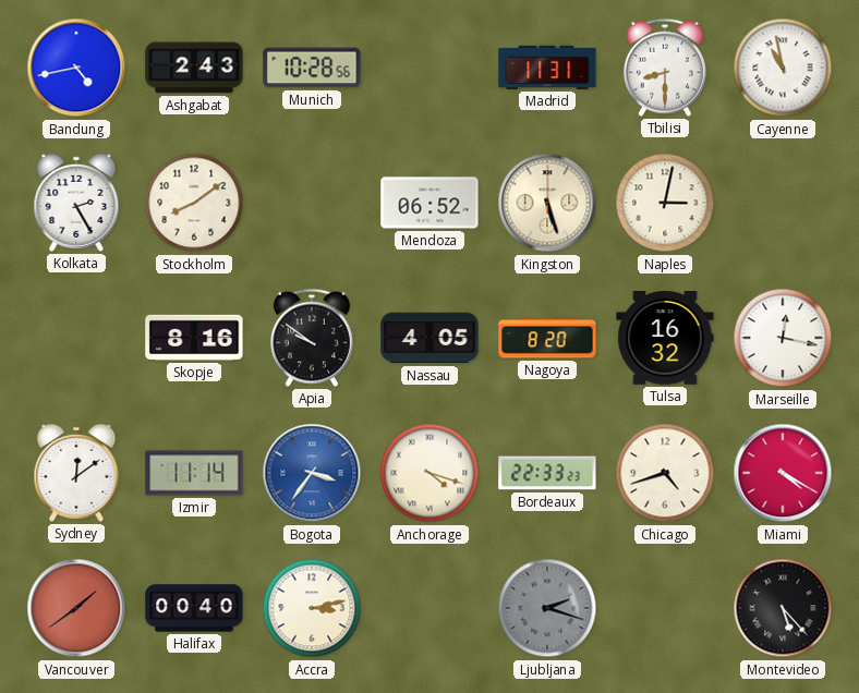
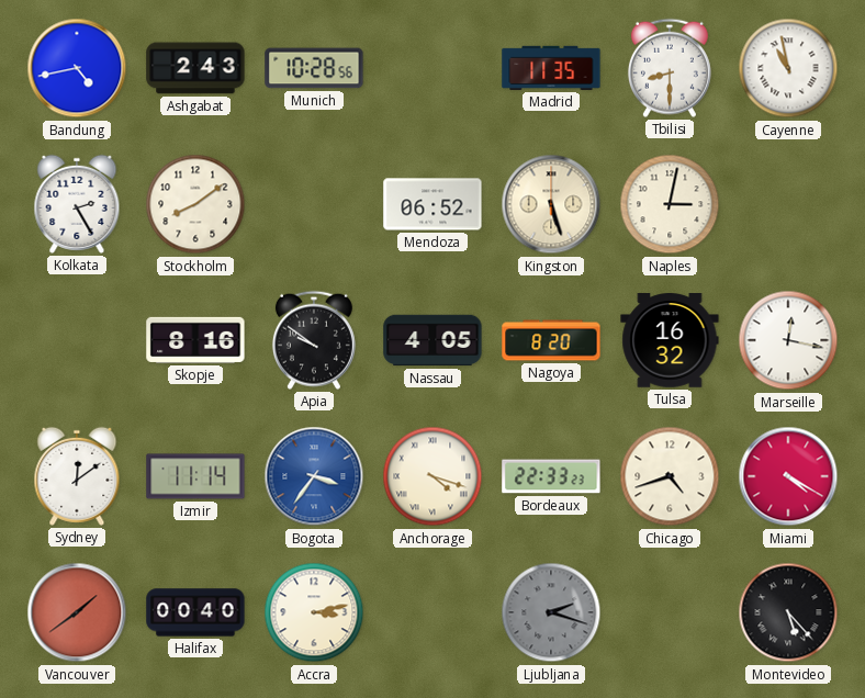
Madrid: 11:31 -> 11:35
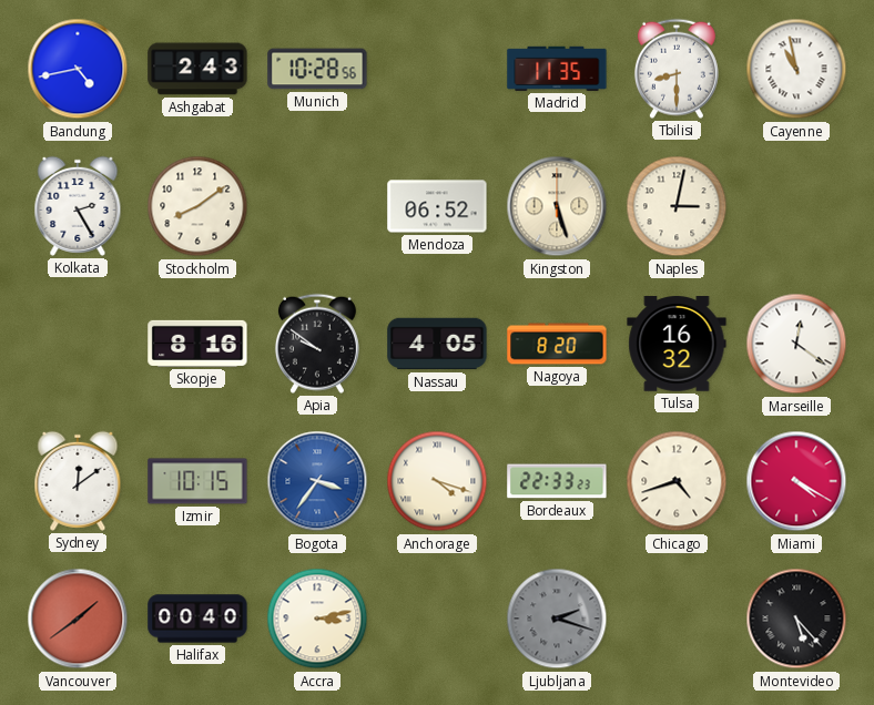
Marseille: 12:17 -> 12:21
Izmir: 11:14 -> 10:15
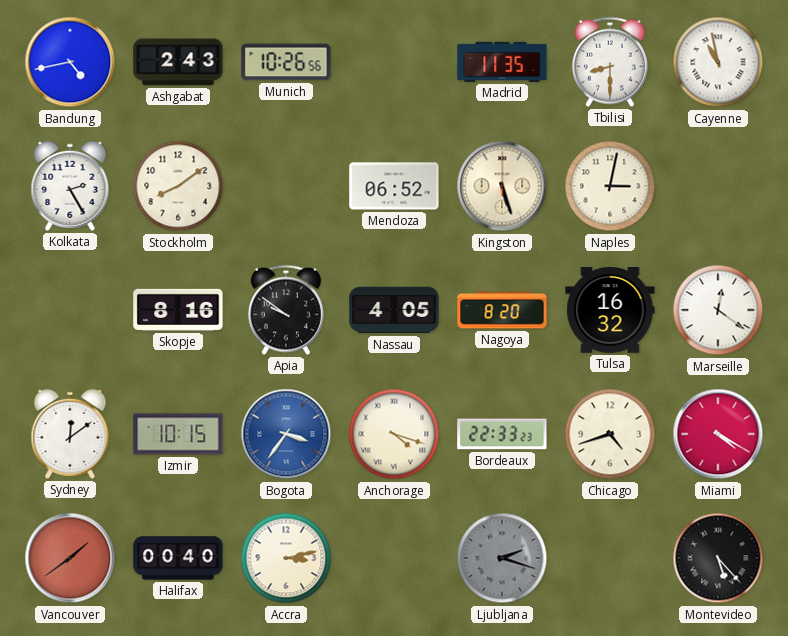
Munich: 10:28 -> 10:26
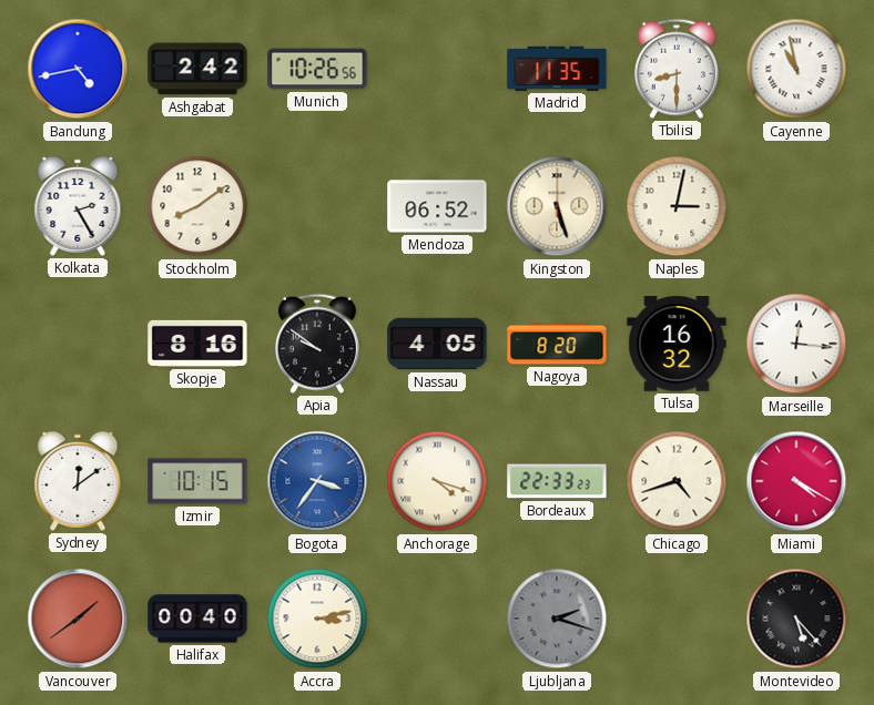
Ashgabat: 2:43 -> 2:42
Marseille: 12:21 -> 12:16
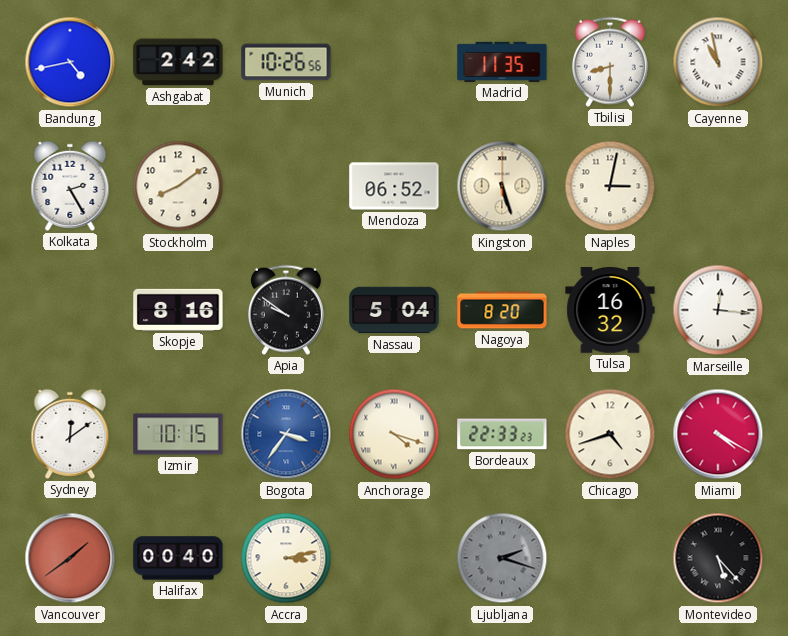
Nassau: 4:05 -> 5:04
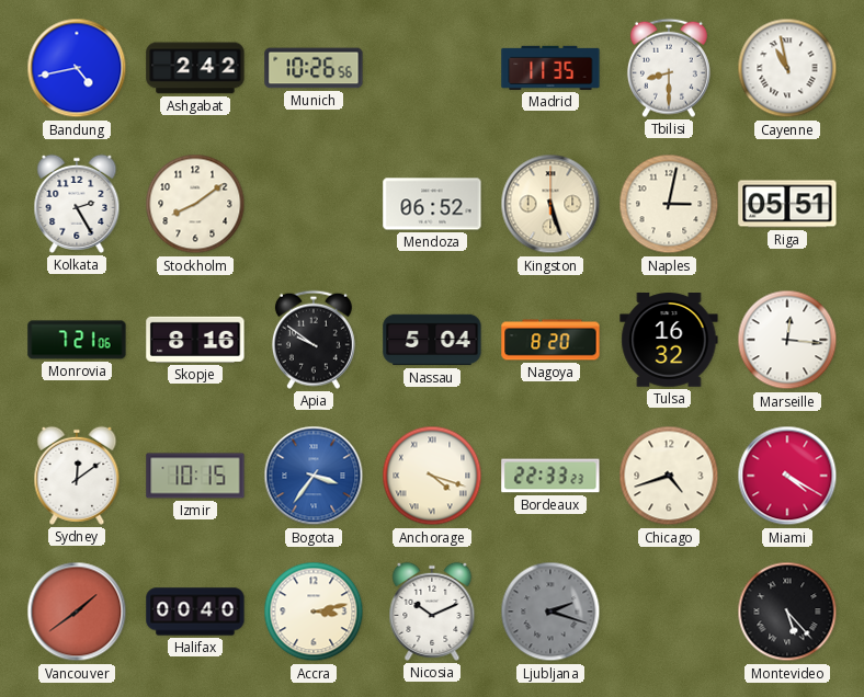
Riga: none -> 05:51
Monrovia: none -> 7:21
Nicosia: none -> 10:11
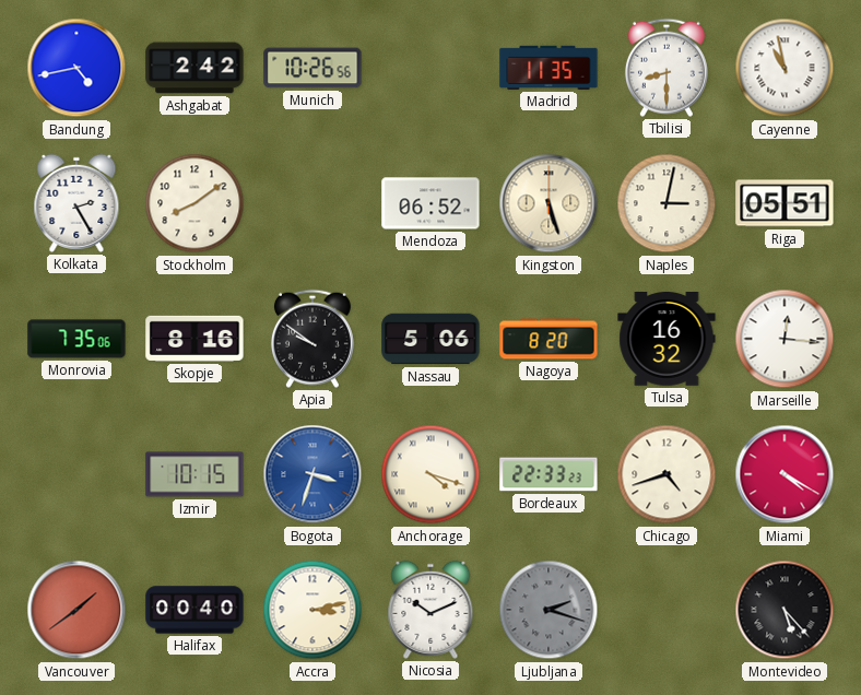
Monrovia: 7:21 -> 7:35
Nassau: 5:04 -> 5:06
Sydney: 12:09 -> none
Bogota: 3:36 -> 3:33
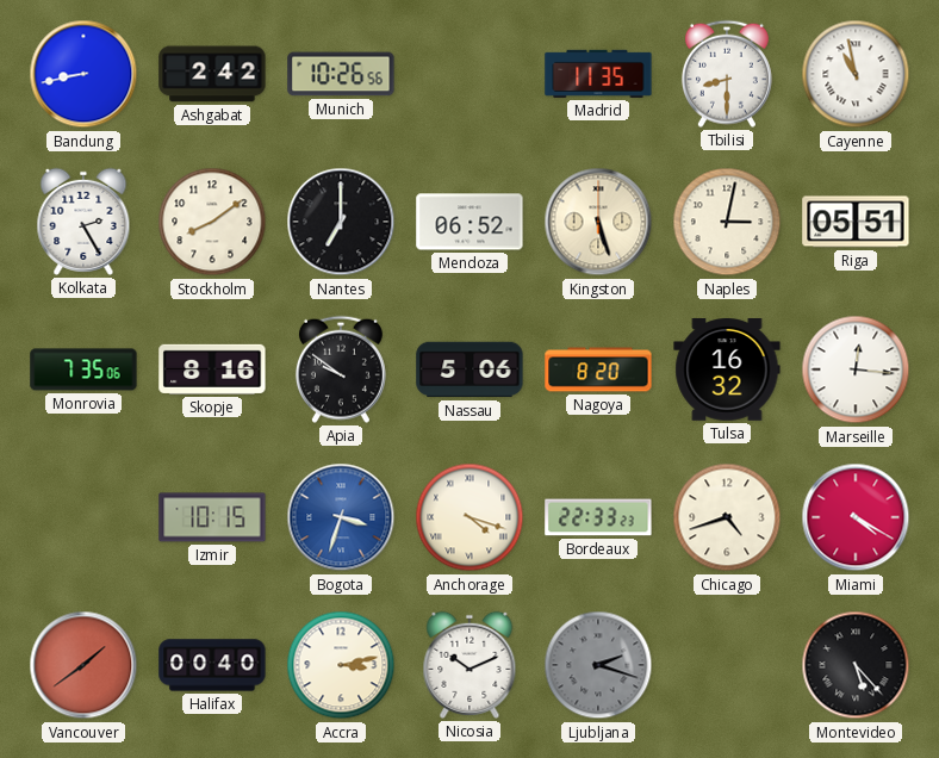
Bandung: 4:43 -> 8:43
Nantes: none -> 7:00
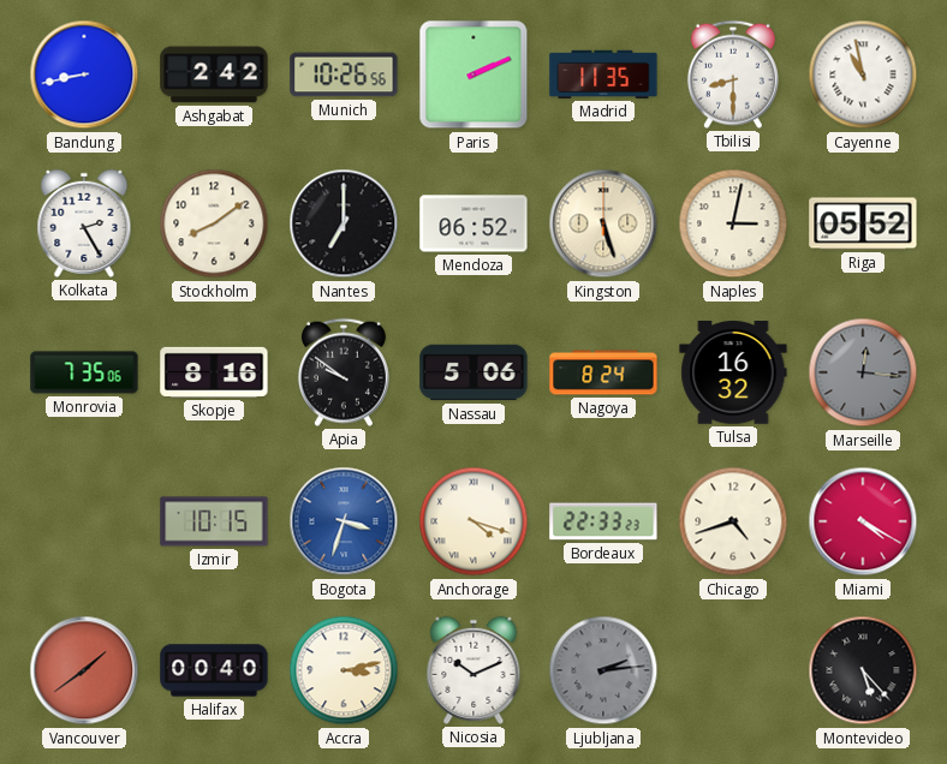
Paris: none -> 2:11
Riga: 05:51 -> 05:52
Nagoya: 8:20 -> 8:24
Marseille dial: white -> grey
Ljubljana: 2:18 -> 2:14
